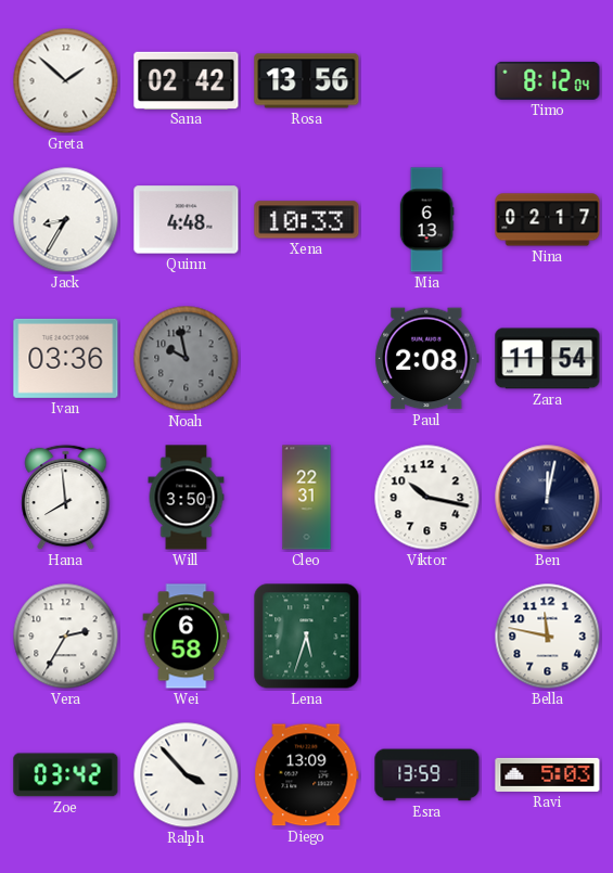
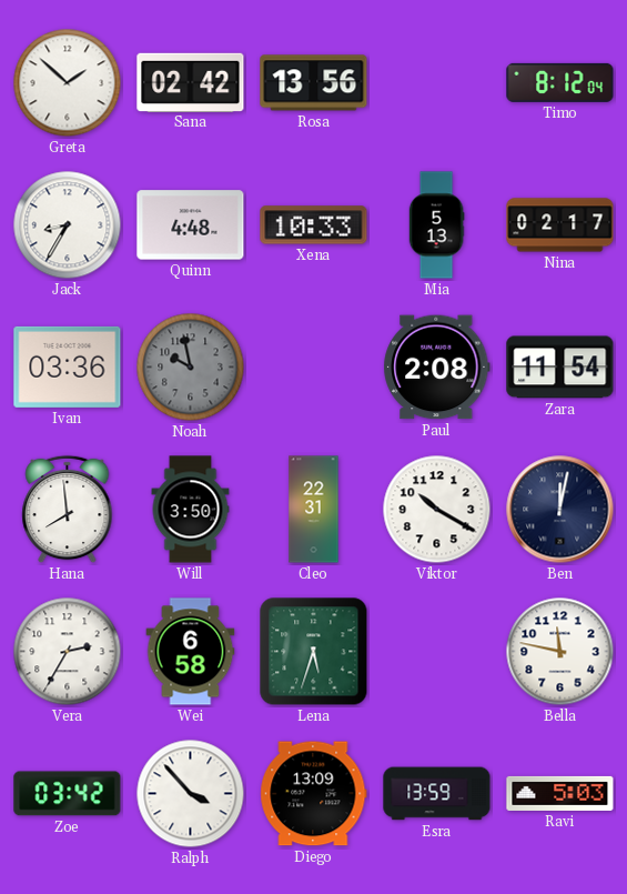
Mia: 6:13 -> 5:13
Viktor: 10:17 -> 10:20
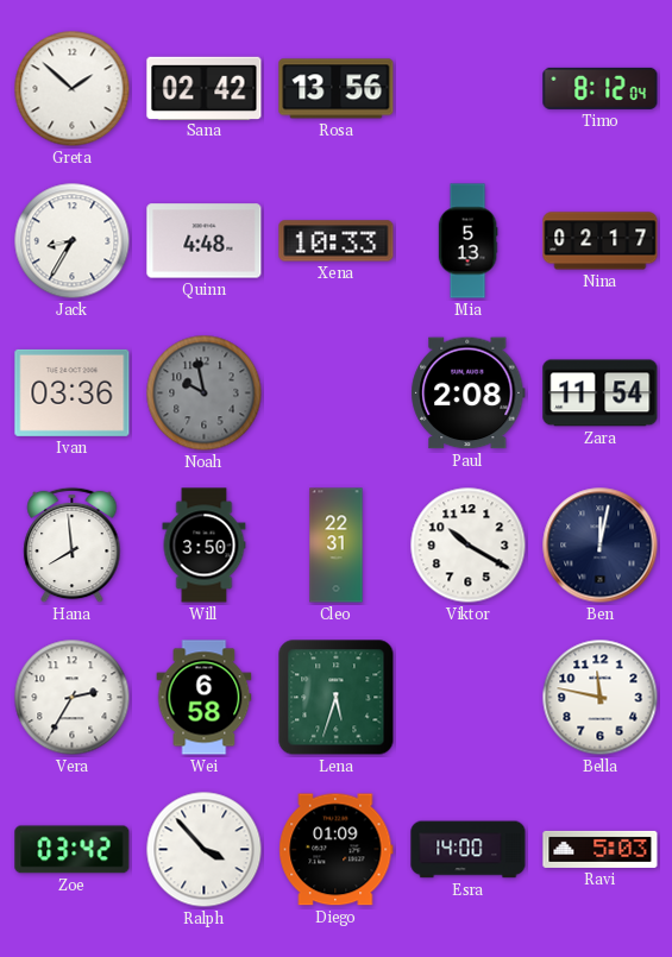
Diego: 13:09 -> 01:09
Esra: 13:59 -> 14:00
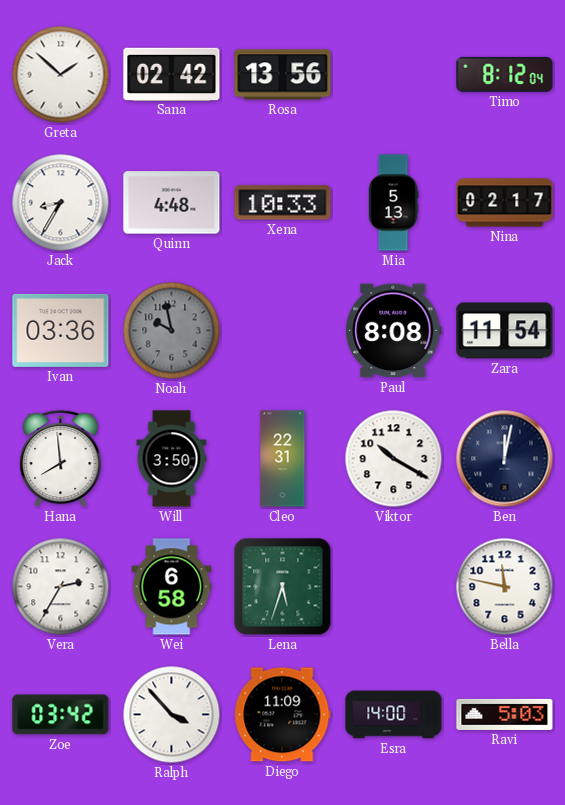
Paul: 2:08 -> 8:08
Diego: 01:09 -> 11:09
